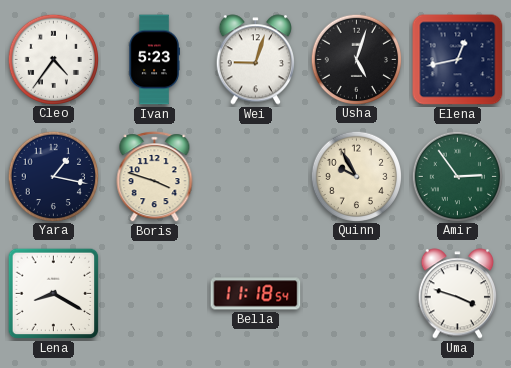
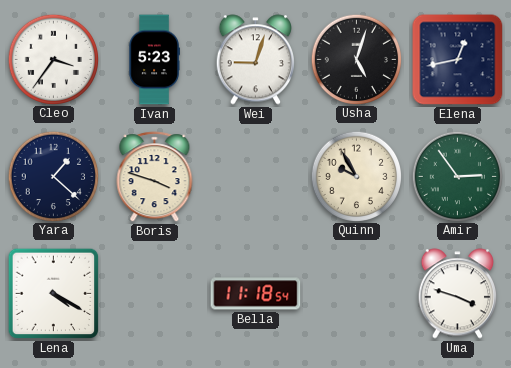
Cleo: 4:36 -> 3:36
Yara: 1:17 -> 1:22
Lena: 8:20 -> 4:20
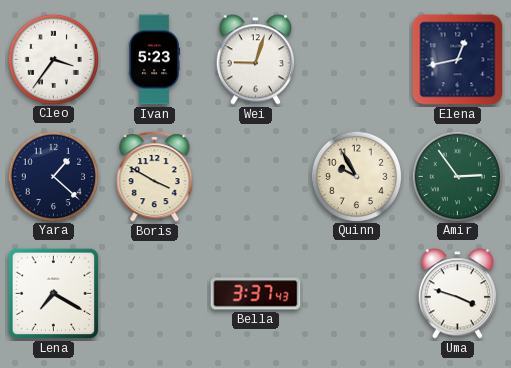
Usha: 5:03 -> none
Boris: 3:48 -> 3:50
Lena: 4:20 -> 7:20
Bella: 11:18 -> 3:37
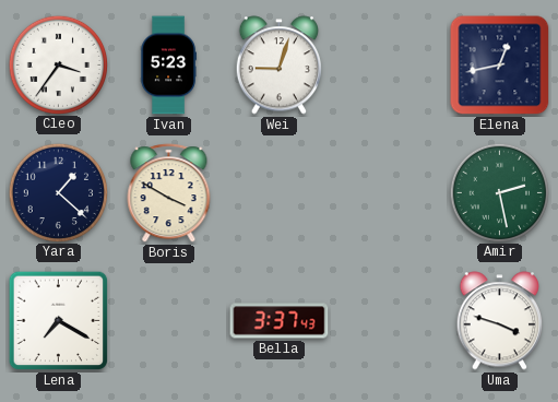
Quinn: 9:55 -> none
Amir: 2:54 -> 2:28
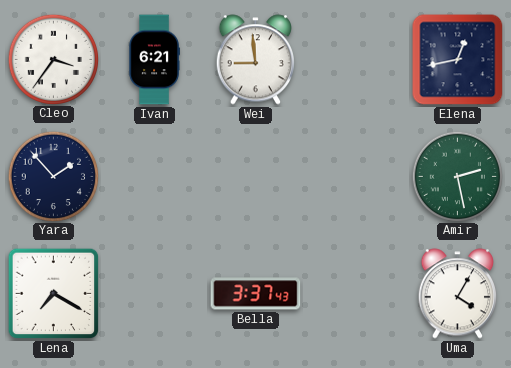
Ivan: 5:23 -> 6:21
Wei: 9:03 -> 8:59
Yara: 1:22 -> 1:53
Boris: 3:50 -> none
Uma: 3:48 -> 4:05
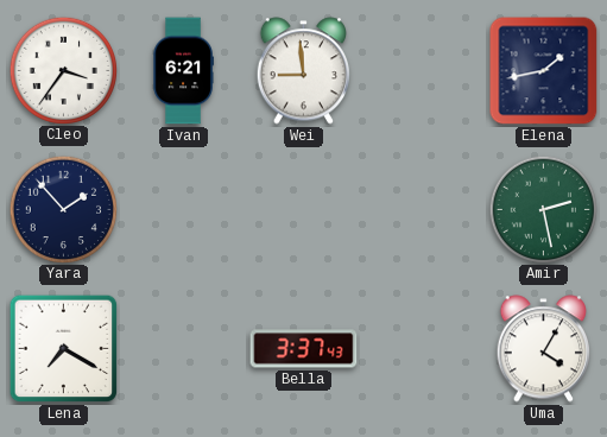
Elena: 12:43 -> 1:43
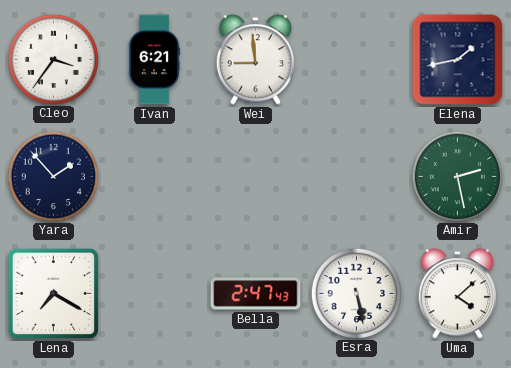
Bella: 3:37 -> 2:47
Esra: none -> 5:28
Uma: 4:05 -> 4:08
